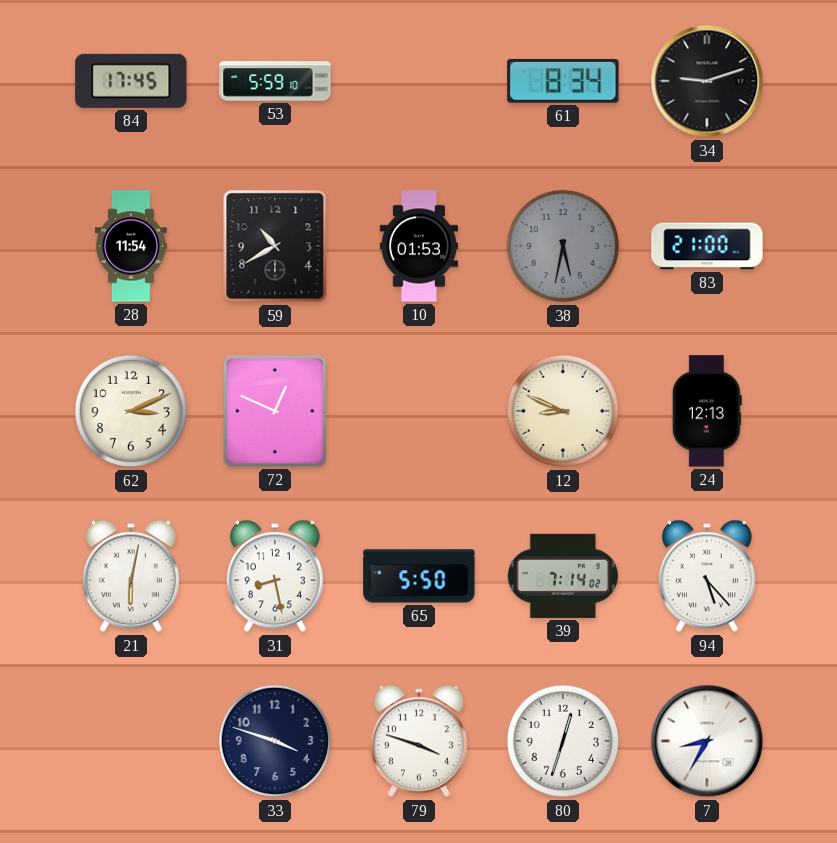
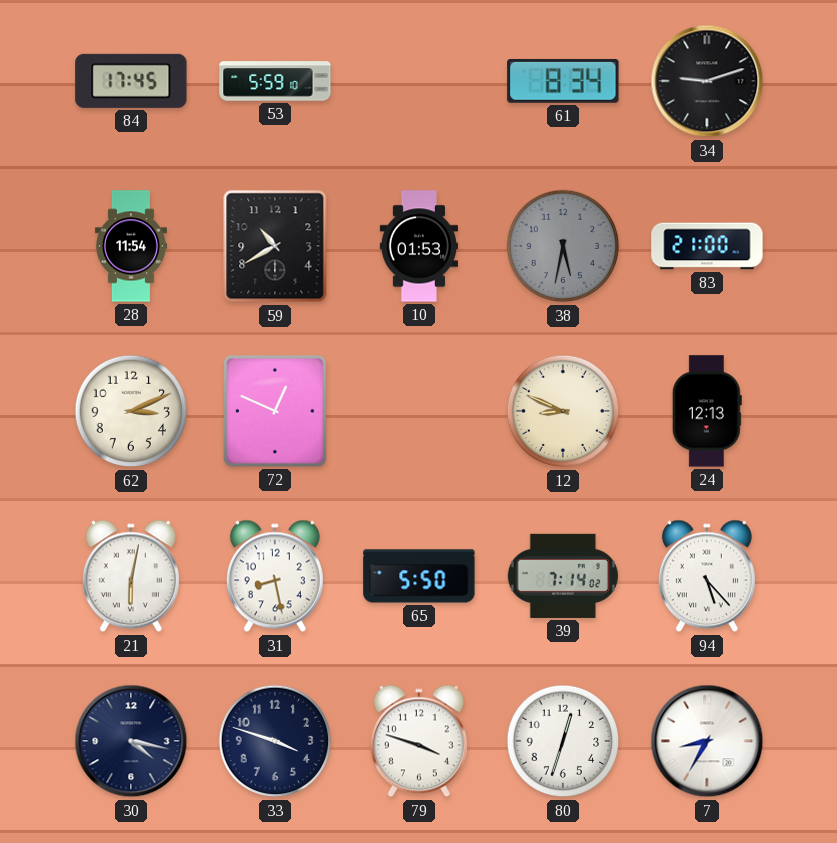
30: none -> 4:17
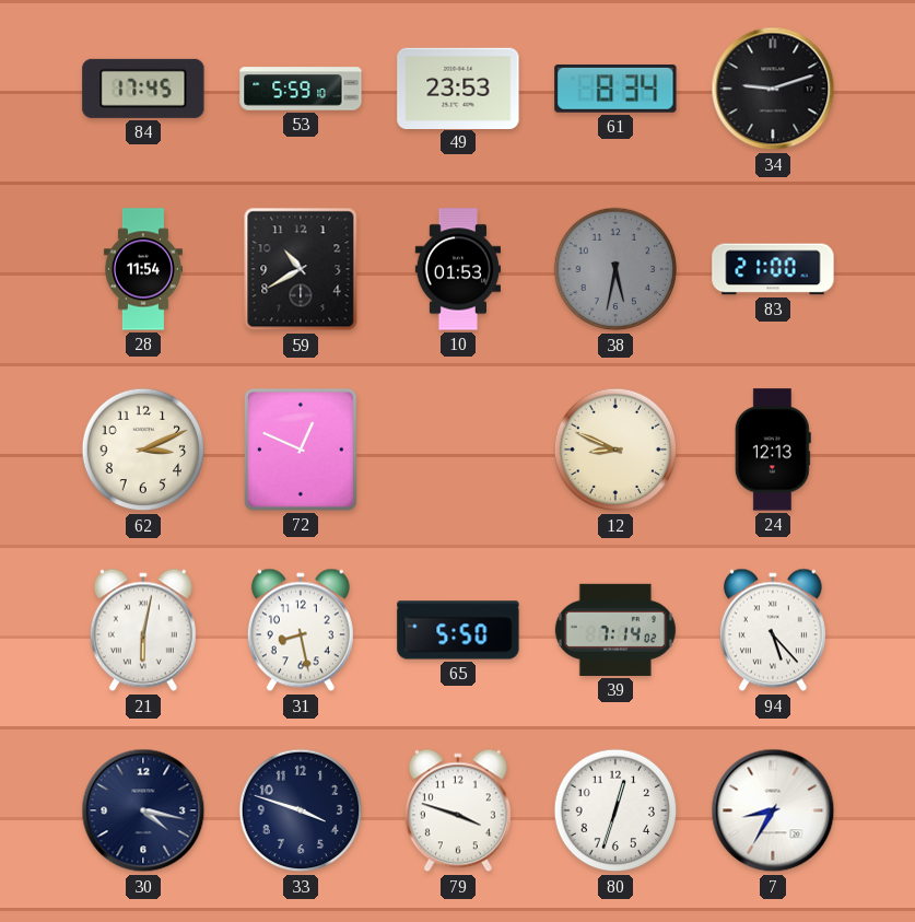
49: none -> 23:53
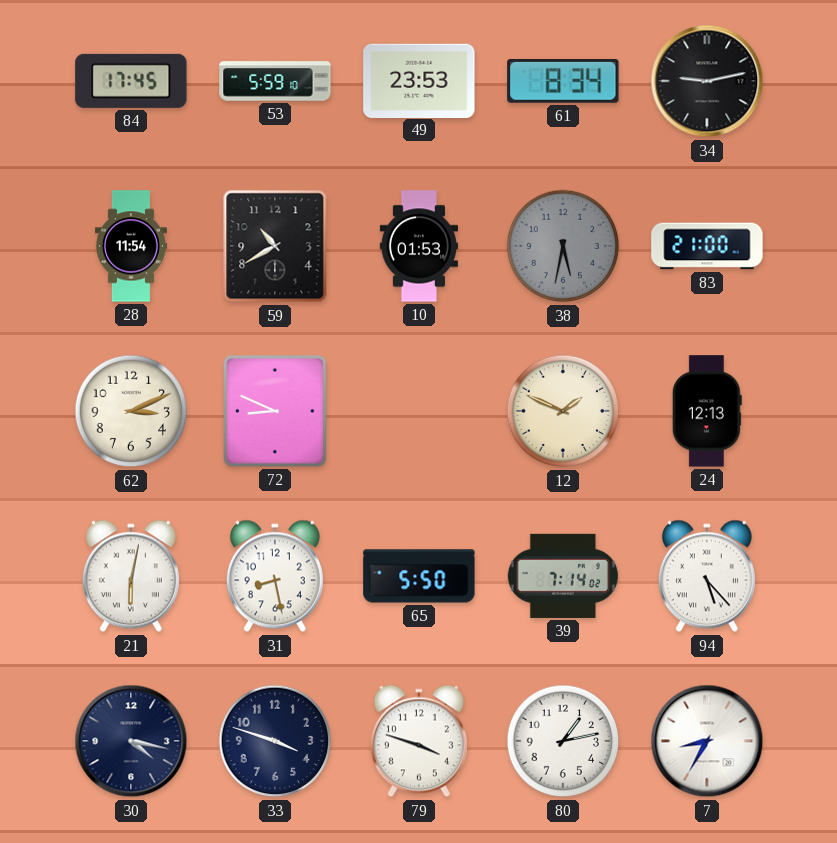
34: 9:12 -> 9:13
72: 12:49 -> 8:49
12: 8:49 -> 1:49
80: 12:33 -> 1:13
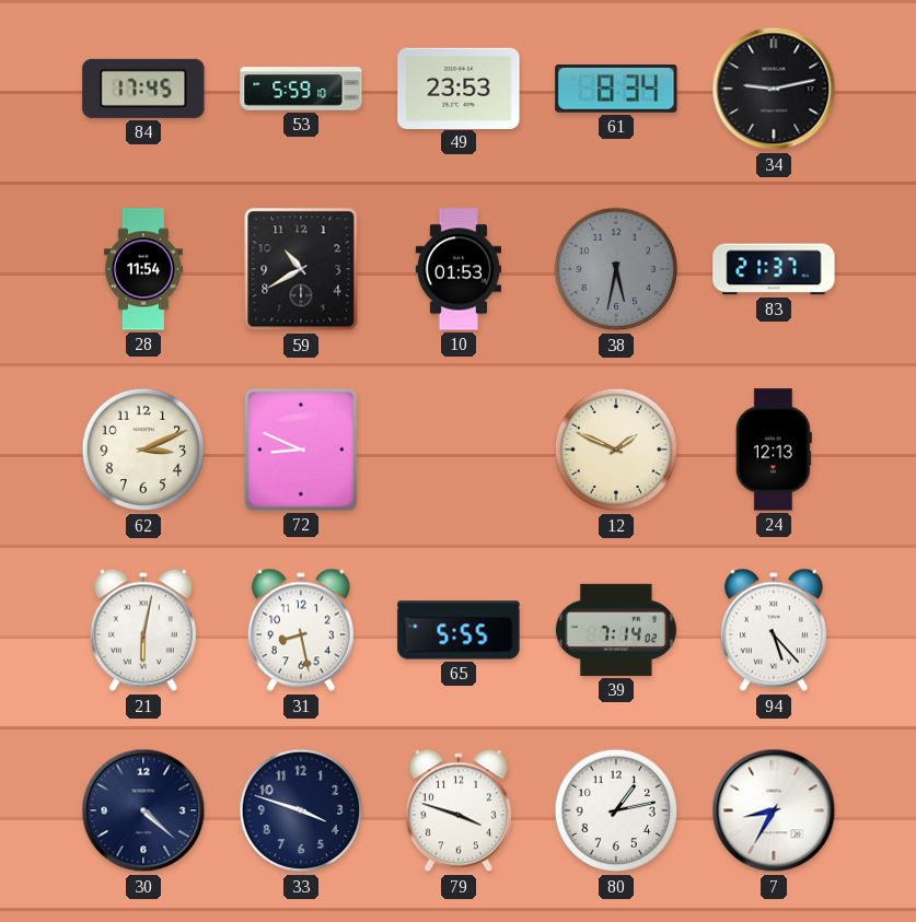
83: 21:00 -> 21:37
65: 5:50 -> 5:55
30: 4:17 -> 4:22
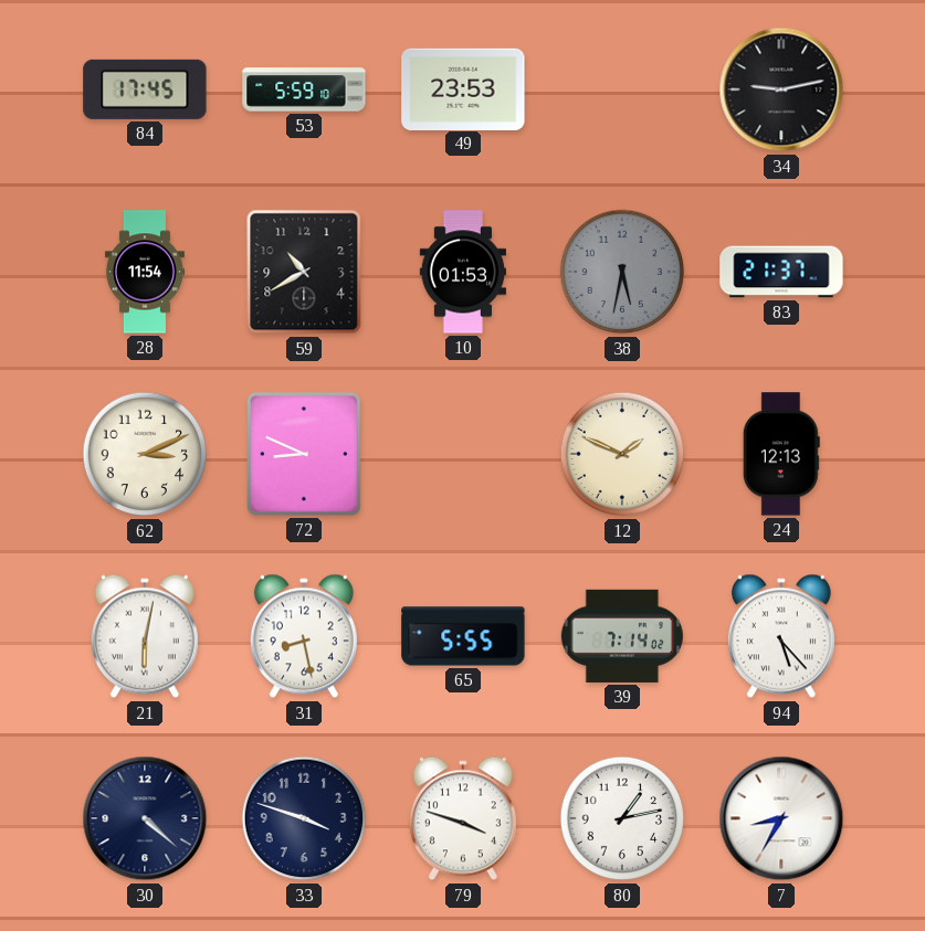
61: 8:34 -> none
